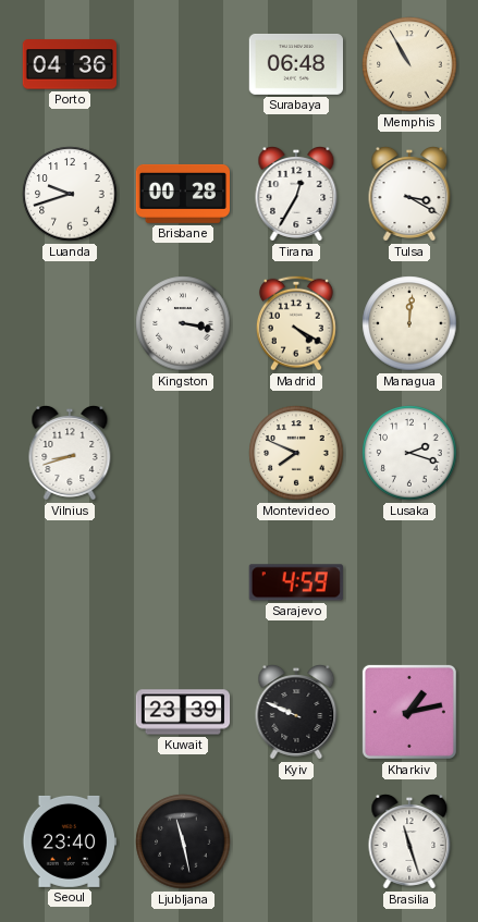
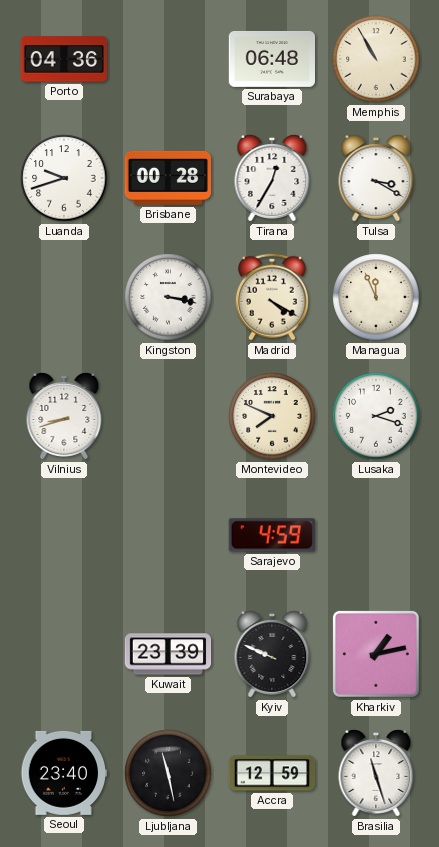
Managua: 12:01 -> 11:56
Accra: none -> 12:59
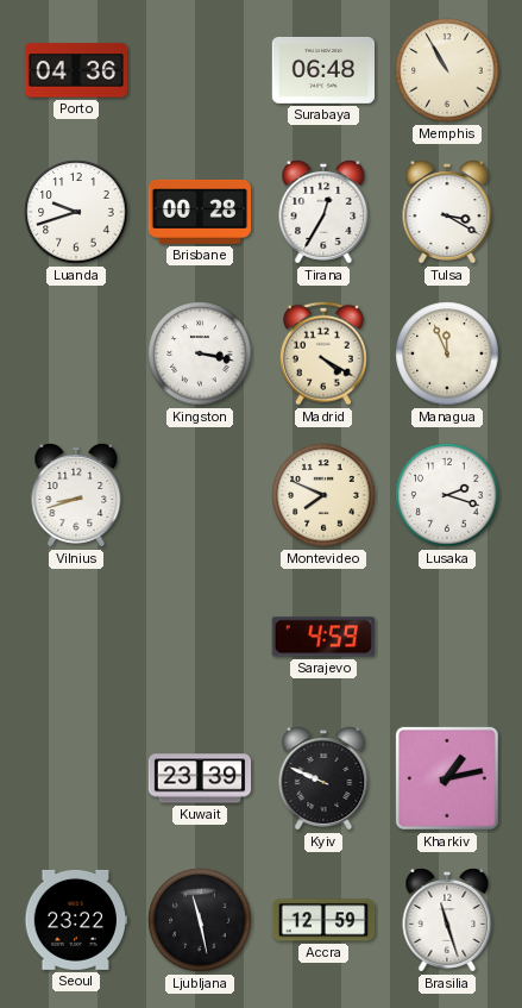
Seoul: 23:40 -> 23:22
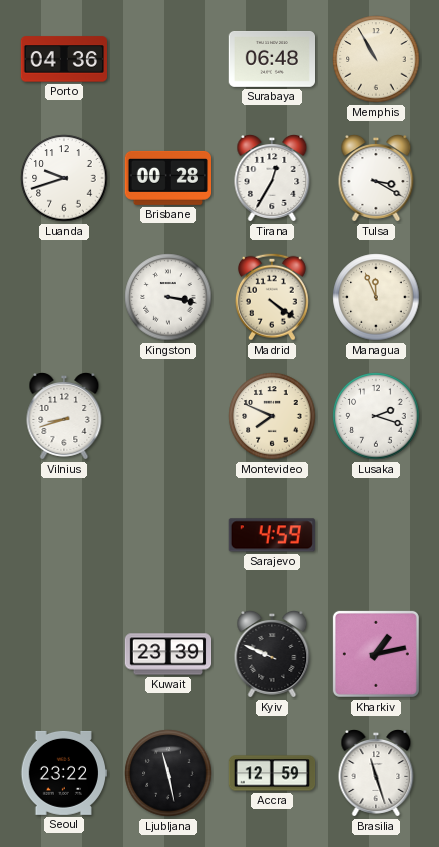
Madrid: 4:20 -> 4:21
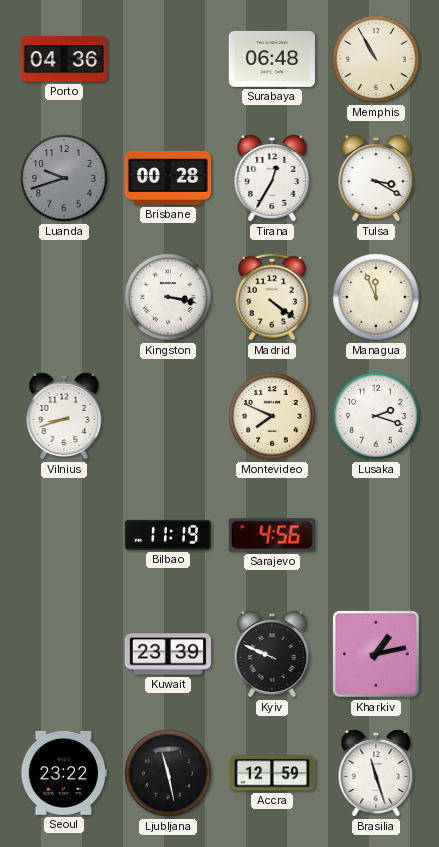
Luanda dial: white -> grey
Bilbao: none -> 11:19
Sarajevo: 4:59 -> 4:56
